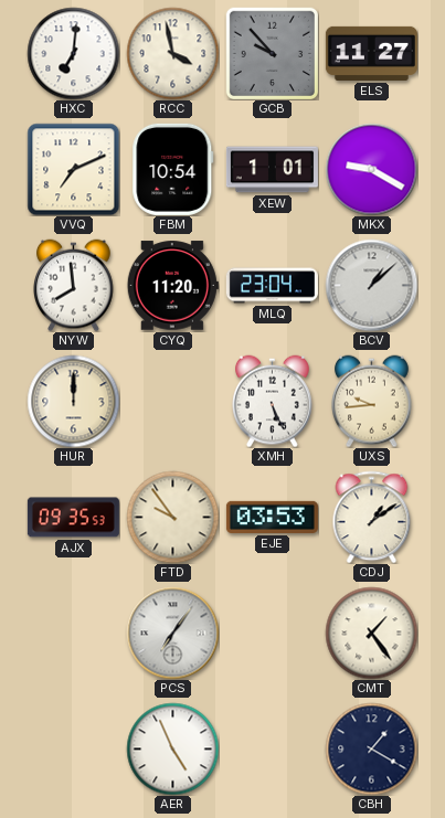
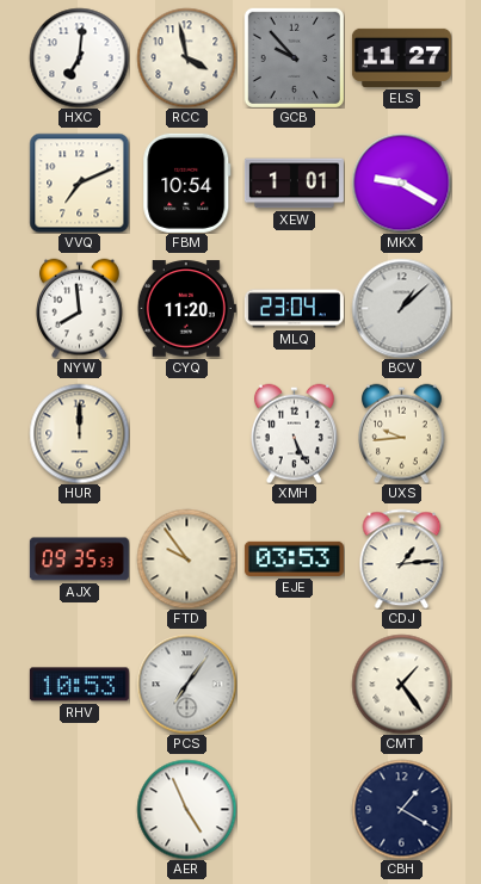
CDJ: 1:09 -> 1:14
RHV: none -> 10:53
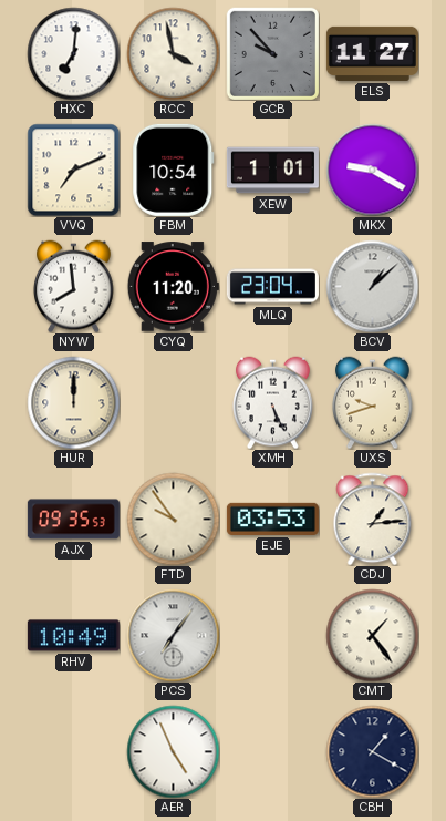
UXS: 9:44 -> 9:42
RHV: 10:53 -> 10:49
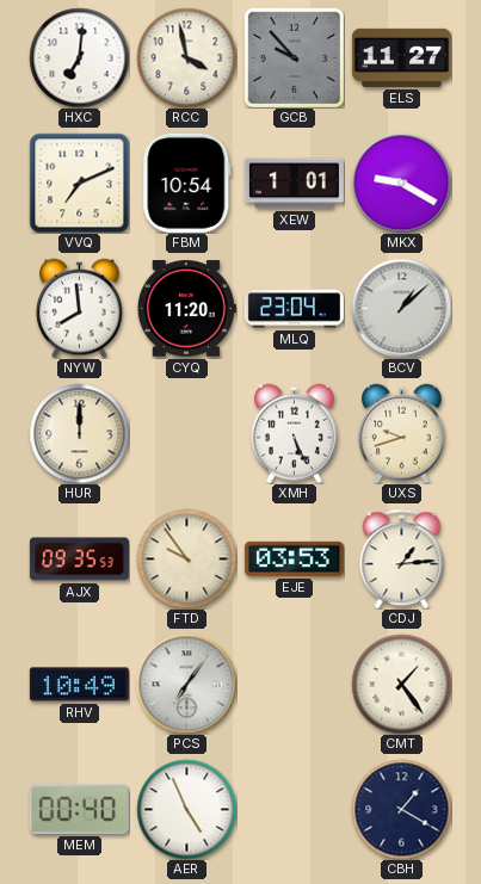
MEM: none -> 00:40
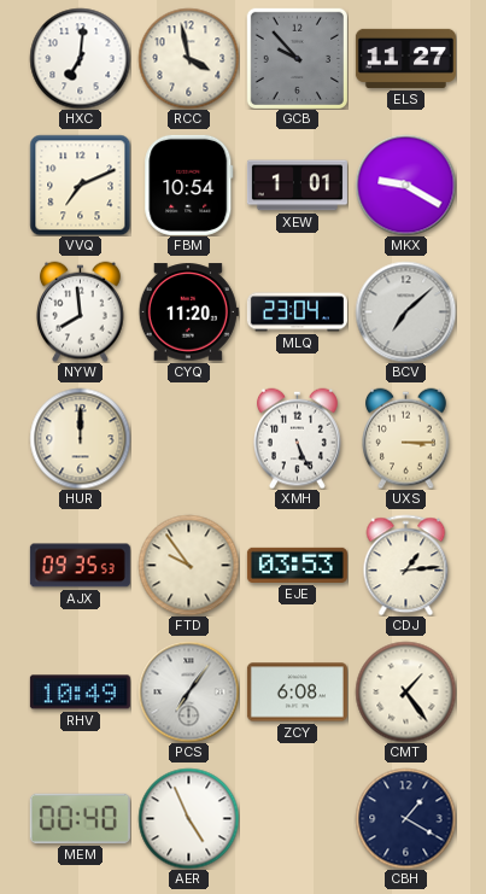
BCV: 1:08 -> 7:08
UXS: 9:42 -> 3:15
ZCY: none -> 6:08
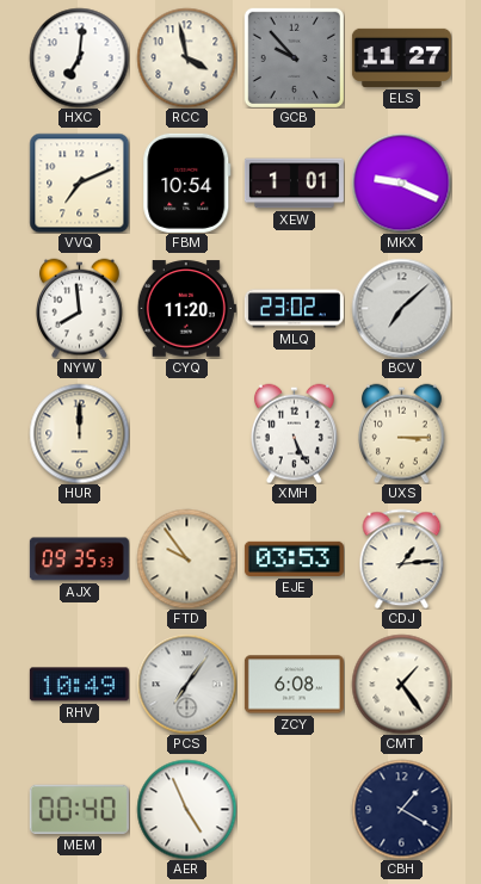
MKX: 9:20 -> 9:19
MLQ: 23:04 -> 23:02
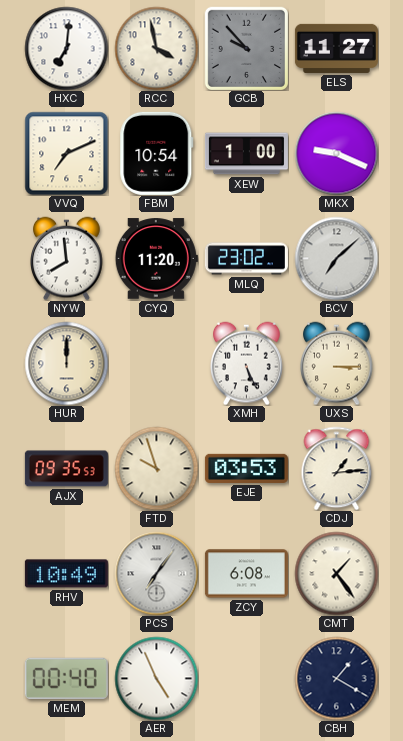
XEW: 1:01 -> 1:00
FTD: 9:54 -> 9:57
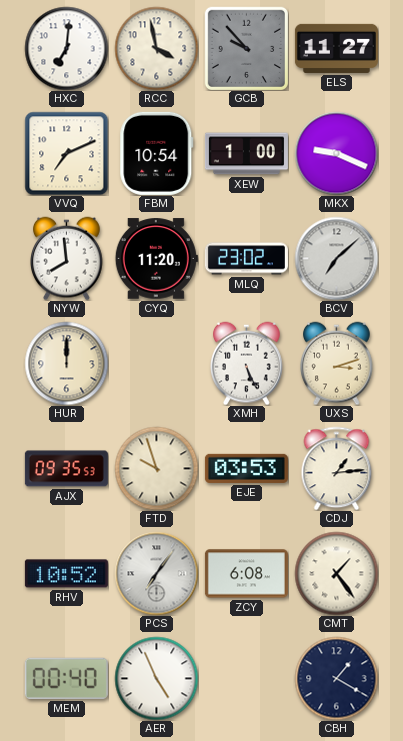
UXS: 3:15 -> 3:12
RHV: 10:49 -> 10:52
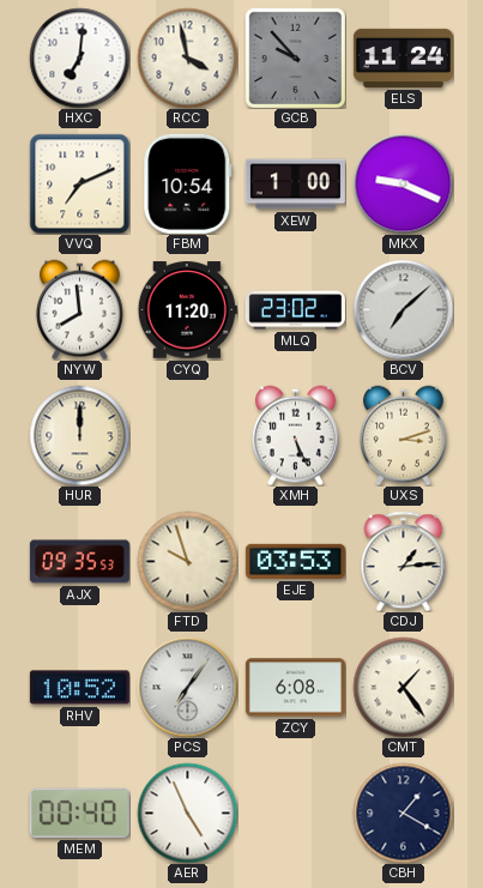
ELS: 11:27 -> 11:24
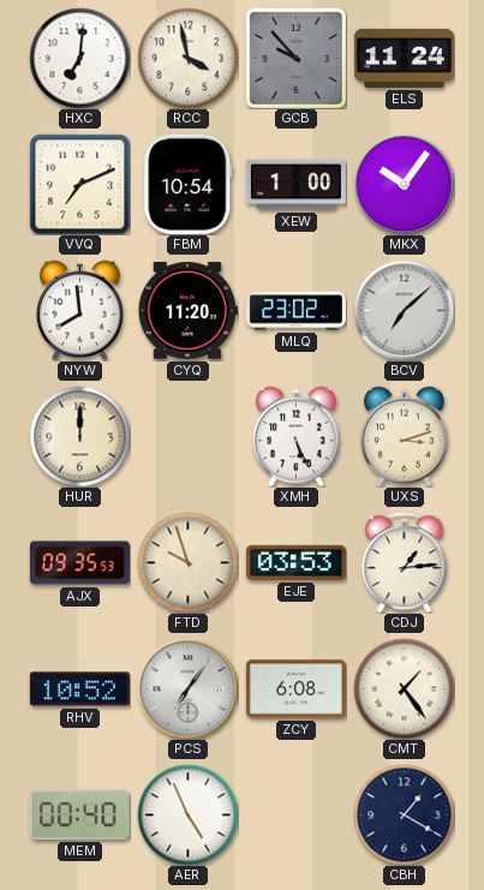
MKX: 9:19 -> 10:06
